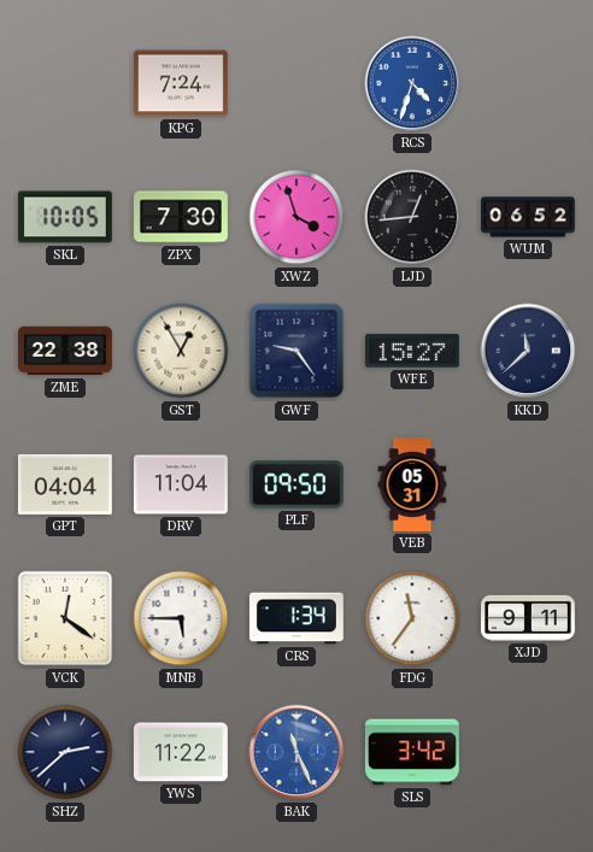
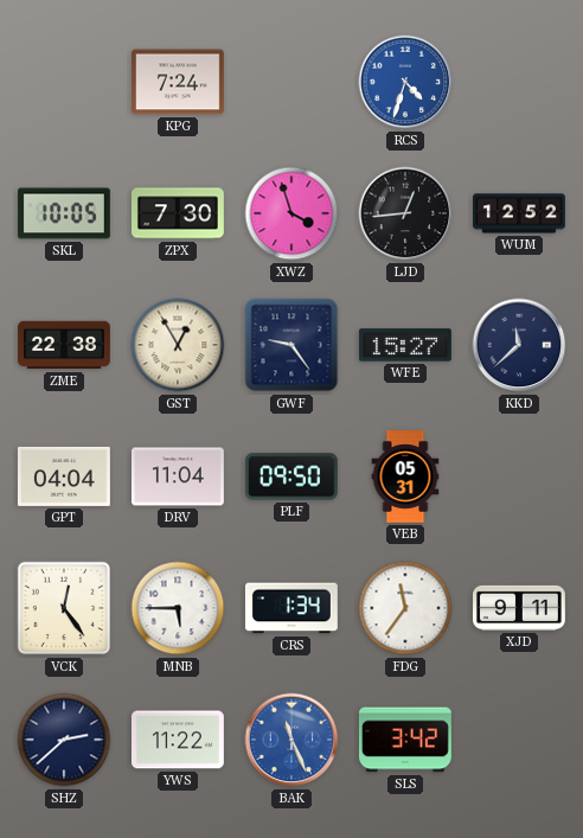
WUM: 06:52 -> 12:52
VCK: 12:21 -> 12:24
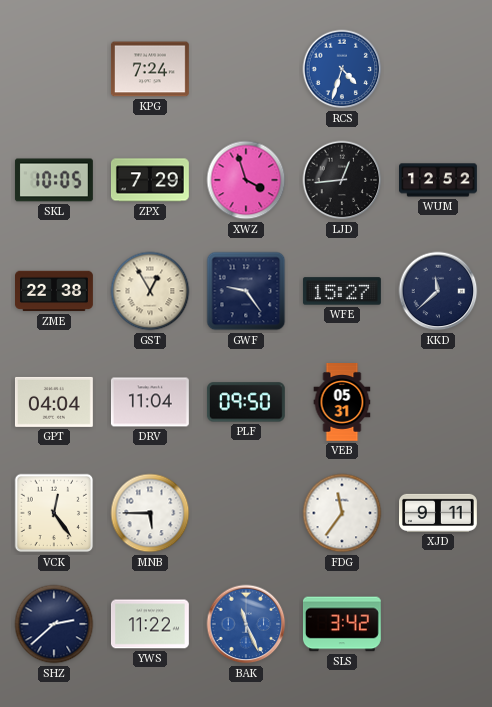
ZPX: 7:30 -> 7:29
CRS: 1:34 -> none
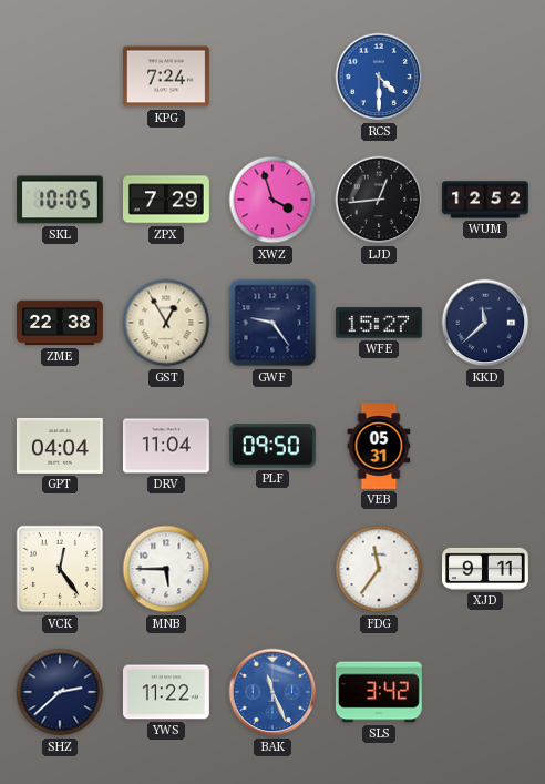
RCS: 4:33 -> 4:30
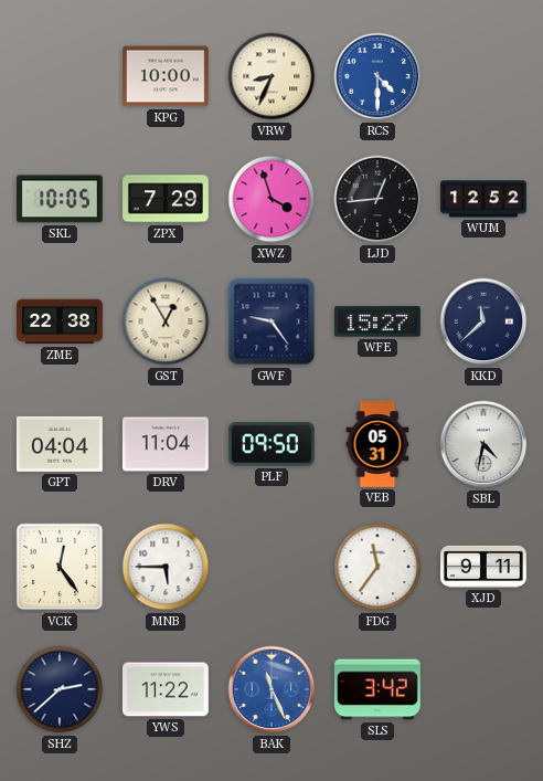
KPG: 7:24 -> 10:00
VRW: none -> 8:34
SBL: none -> 4:32
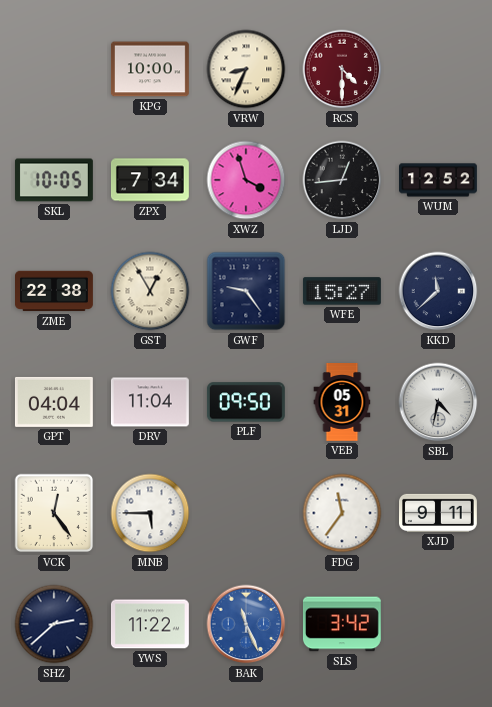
RCS dial: blue -> burgundy
ZPX: 7:29 -> 7:34
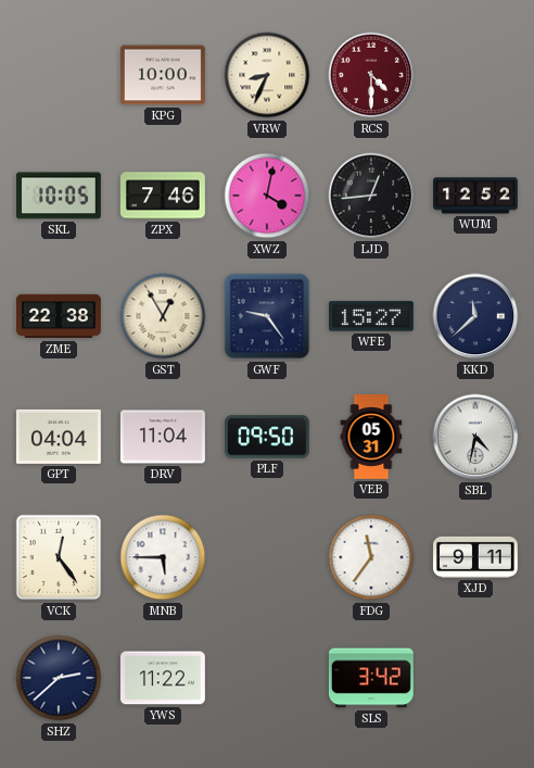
ZPX: 7:34 -> 7:46
XWZ: 3:57 -> 4:02
BAK: 11:26 -> none
